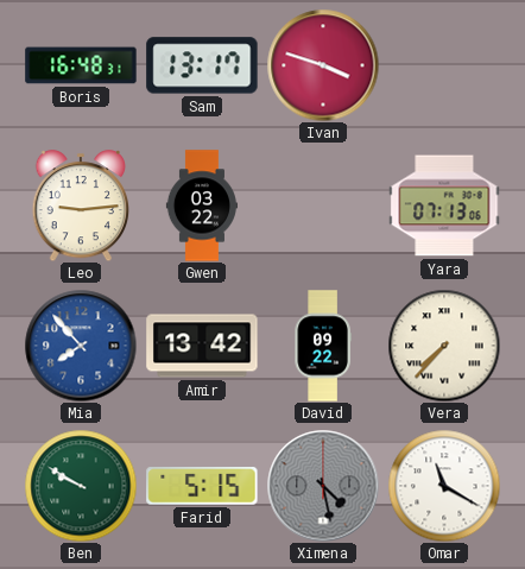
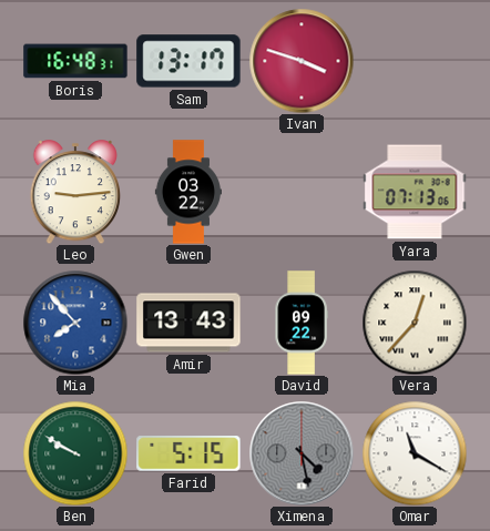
Amir: 13:42 -> 13:43
Vera: 7:37 -> 12:37
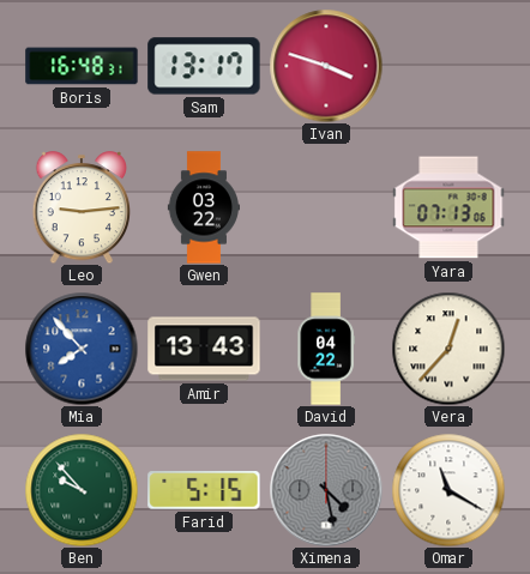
David: 09:22 -> 04:22
Ben: 9:50 -> 9:53
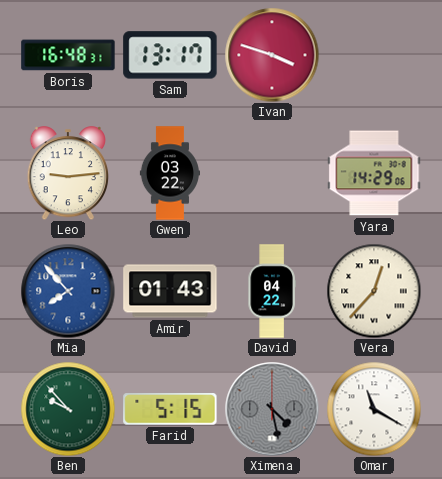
Yara: 07:13 -> 14:29
Amir: 13:43 -> 01:43
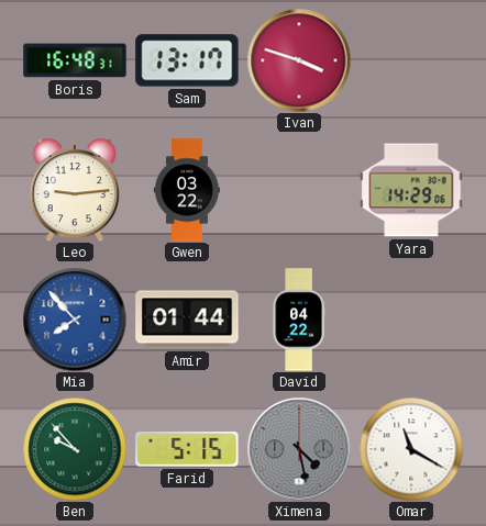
Amir: 01:43 -> 01:44
Vera: 12:37 -> none
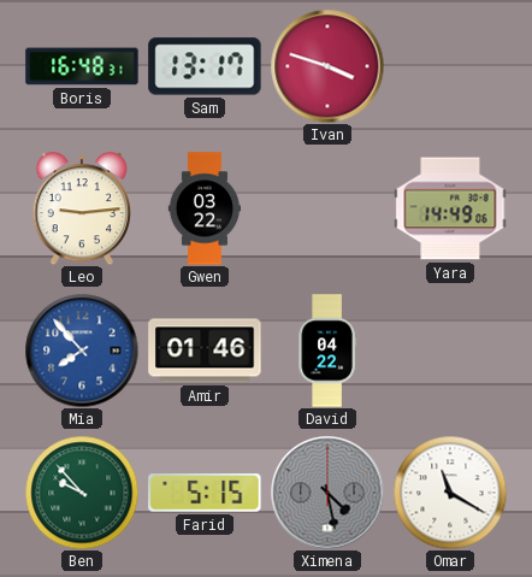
Yara: 14:29 -> 14:49
Amir: 01:44 -> 01:46
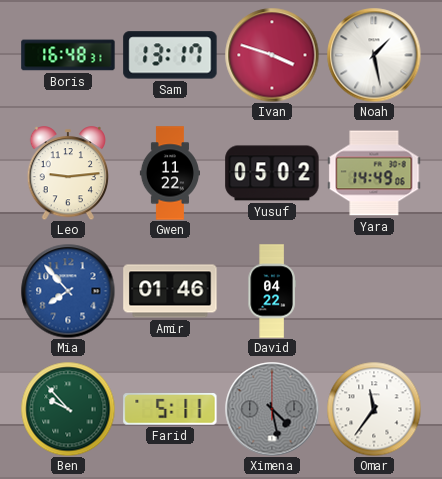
Noah: none -> 1:28
Gwen: 03:22 -> 11:22
Yusuf: none -> 05:02
Farid: 5:15 -> 5:11
Omar: 11:20 -> 11:36
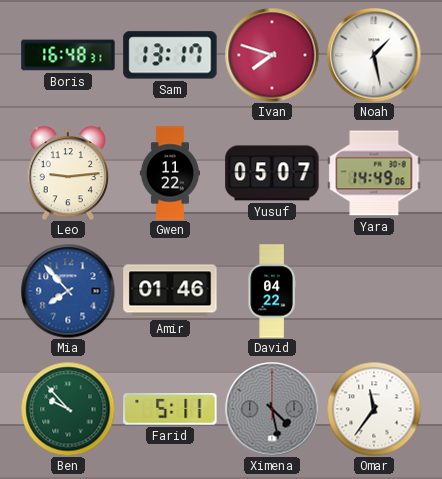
Ivan: 3:48 -> 7:48
Yusuf: 05:02 -> 05:07
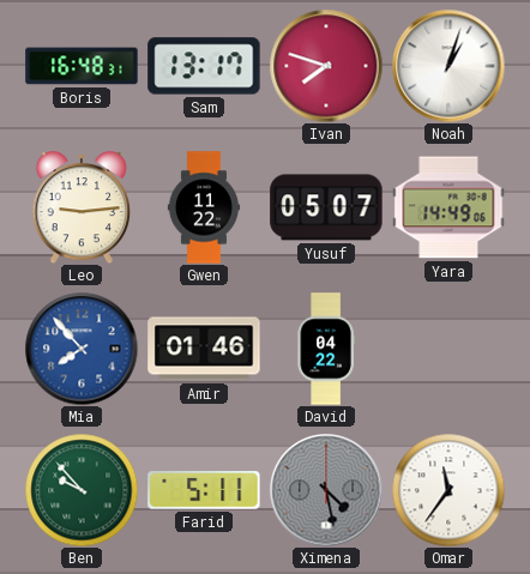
Noah: 1:28 -> 1:03
